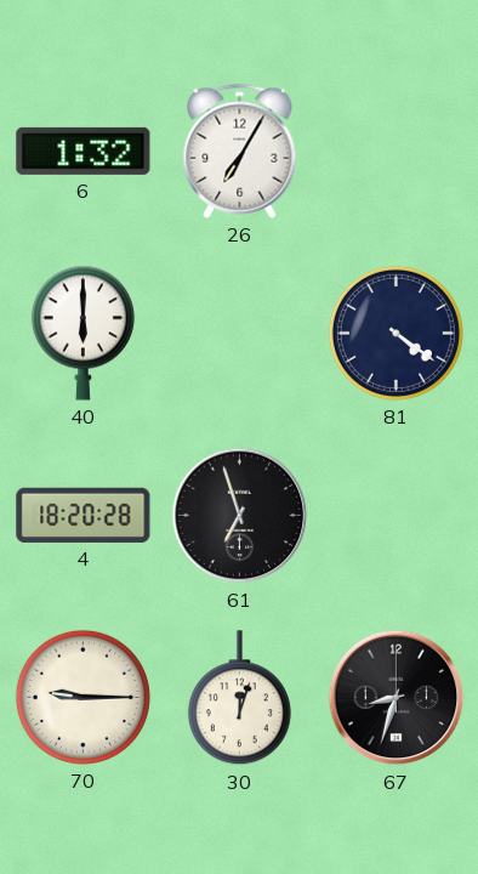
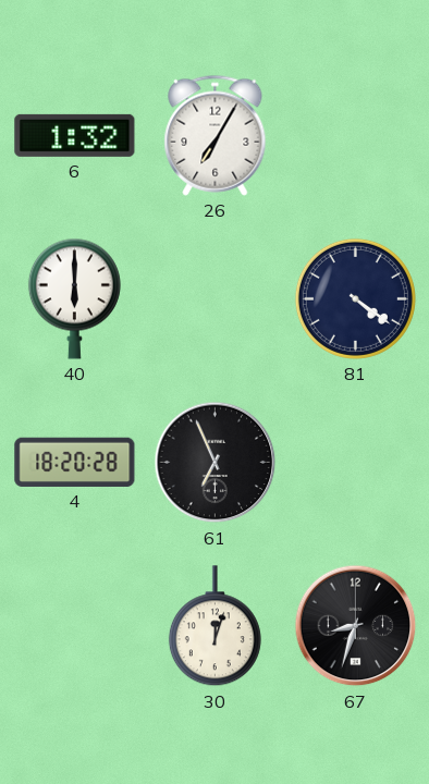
61: 6:57 -> 6:56
70: 9:15 -> none
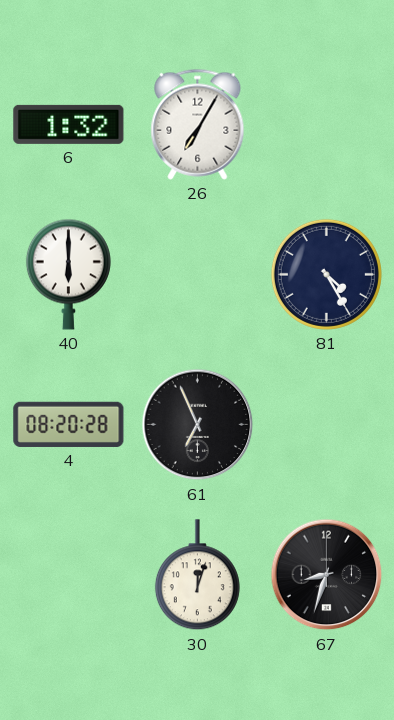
81: 4:21 -> 4:25
4: 18:20 -> 08:20
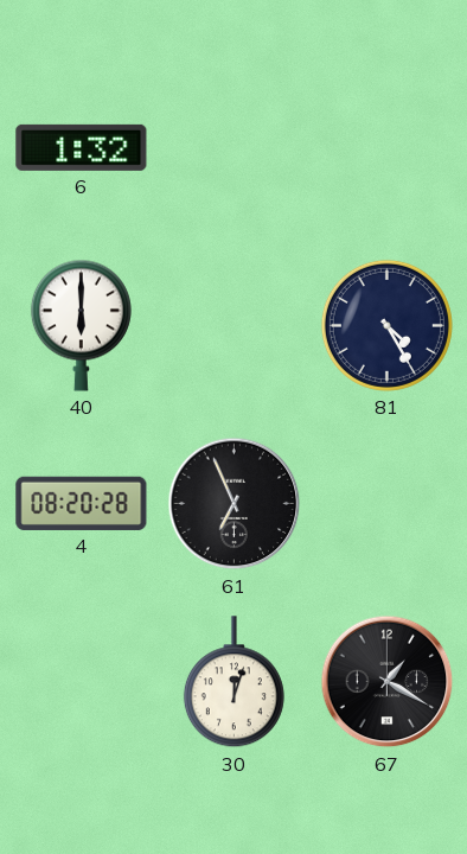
26: 7:05 -> none
67: 8:33 -> 1:20
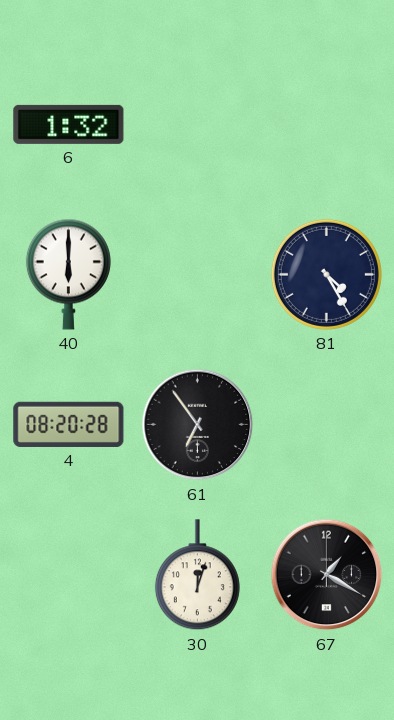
61: 6:56 -> 6:54
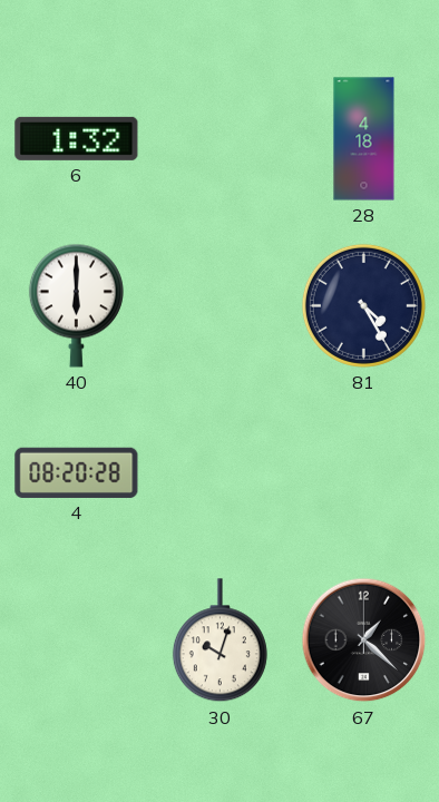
28: none -> 4:18
61: 6:54 -> none
30: 12:03 -> 10:03
67: 1:20 -> 1:22
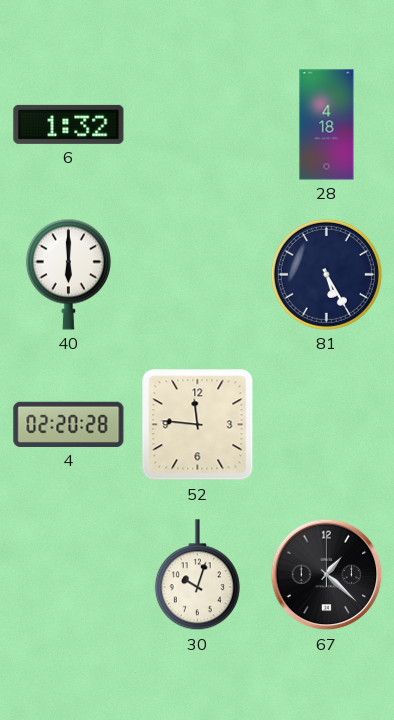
81: 4:25 -> 5:25
4: 08:20 -> 02:20
52: none -> 11:46
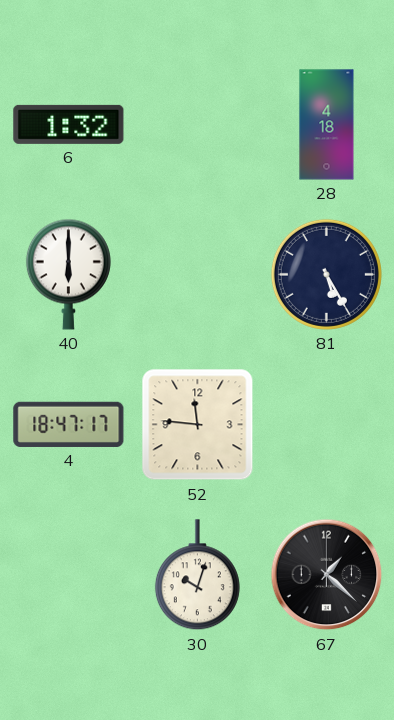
4: 02:20 -> 18:47
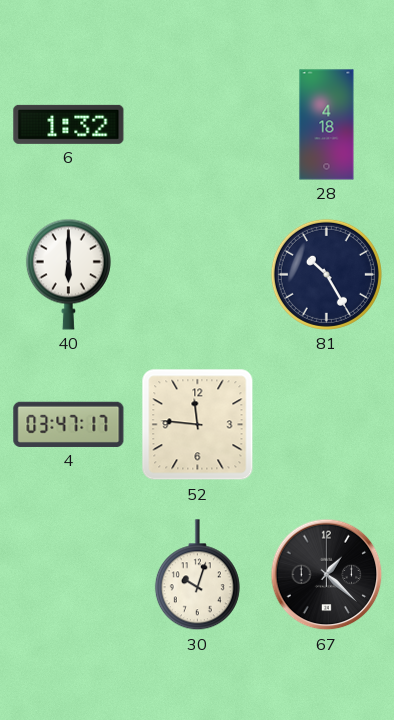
81: 5:25 -> 10:25
4: 18:47 -> 03:47
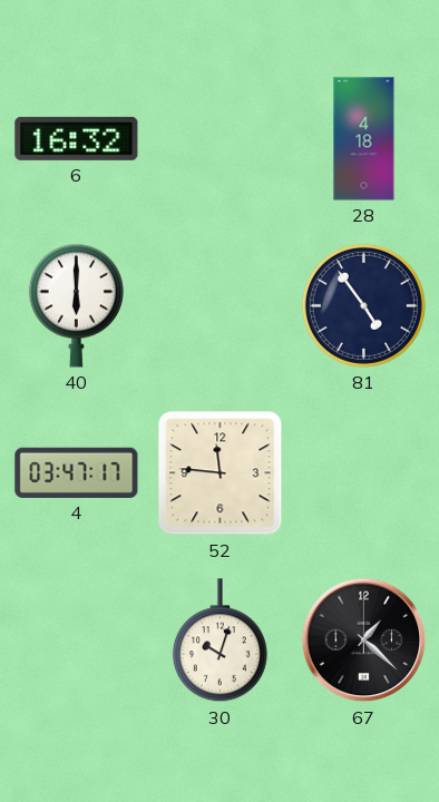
6: 1:32 -> 16:32
81: 10:25 -> 4:54
